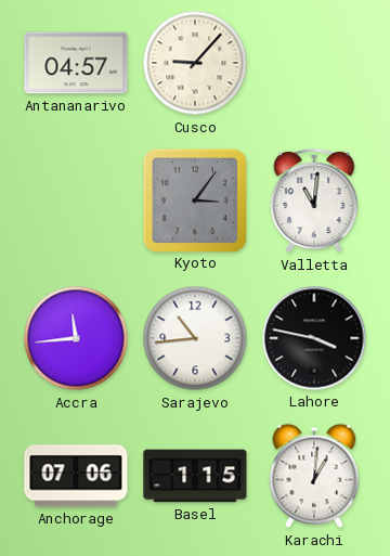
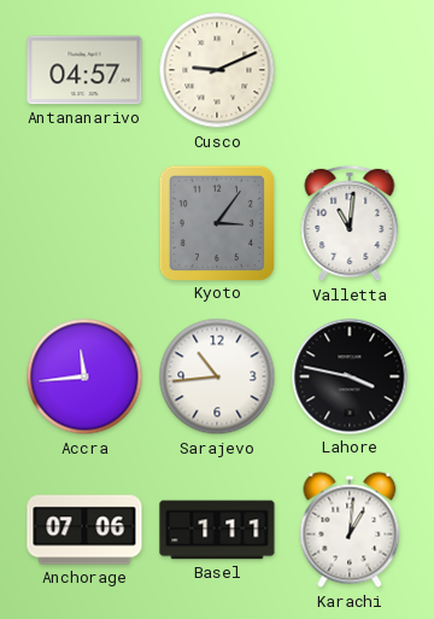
Cusco: 9:07 -> 9:11
Basel: 1:15 -> 1:11
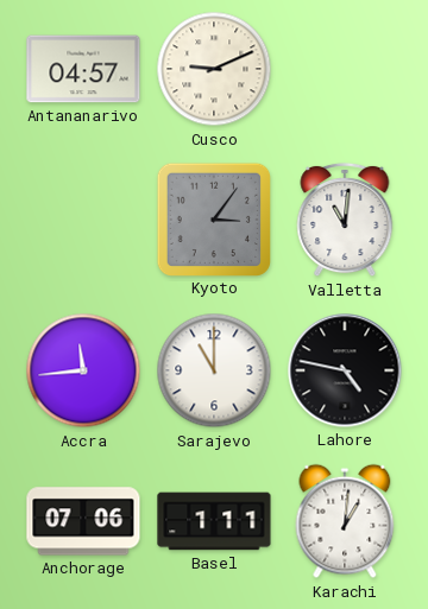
Sarajevo: 10:44 -> 11:00
Lahore: 3:47 -> 4:47
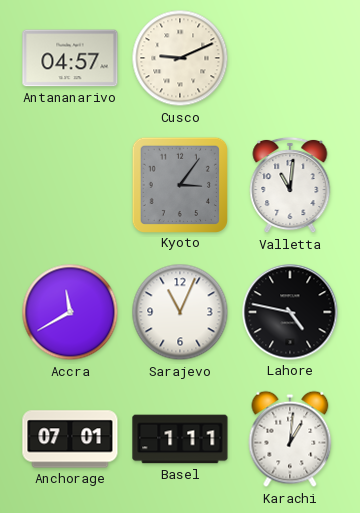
Accra: 11:44 -> 11:40
Sarajevo: 11:00 -> 11:04
Anchorage: 07:06 -> 07:01
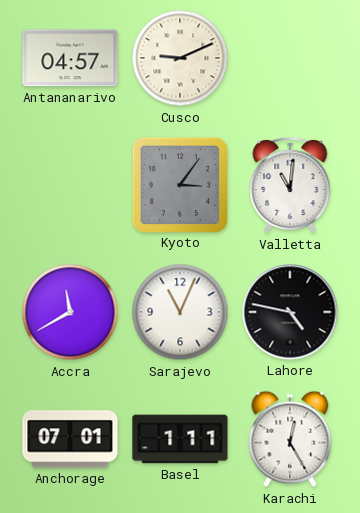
Karachi: 1:01 -> 12:25
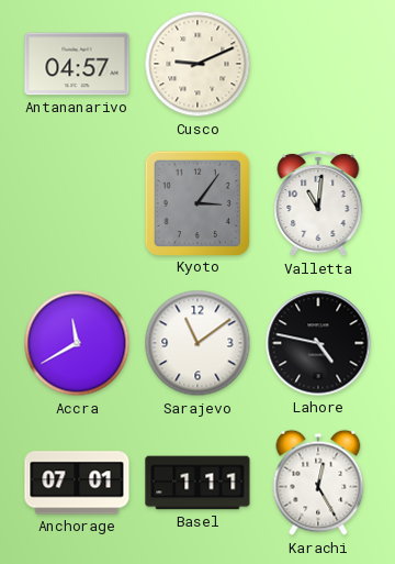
Sarajevo: 11:04 -> 11:09
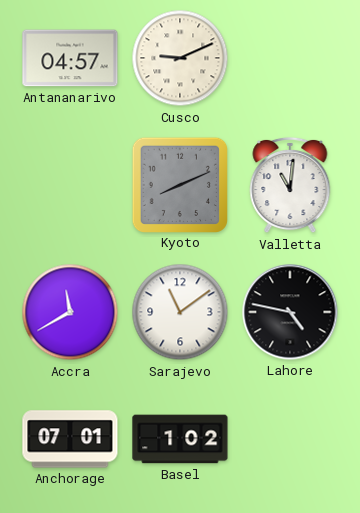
Kyoto: 3:06 -> 8:11
Basel: 1:11 -> 1:02
Karachi: 12:25 -> none
